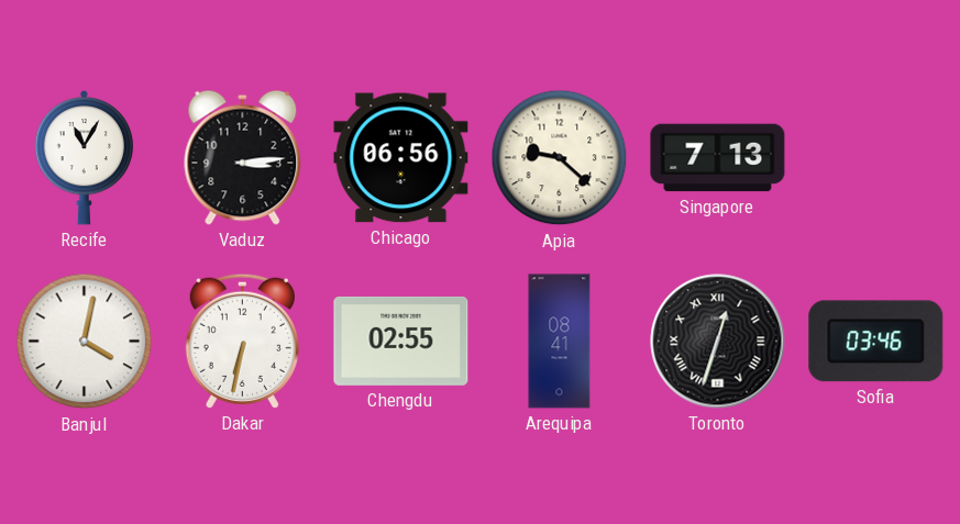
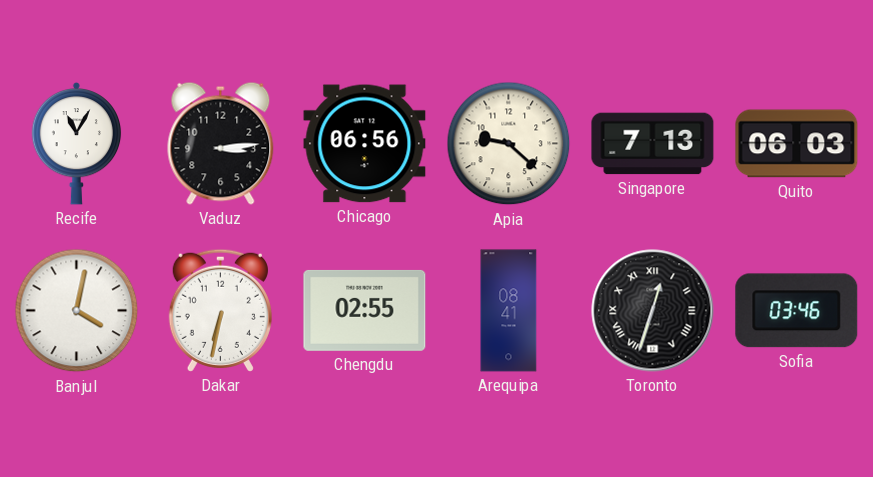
Quito: none -> 06:03
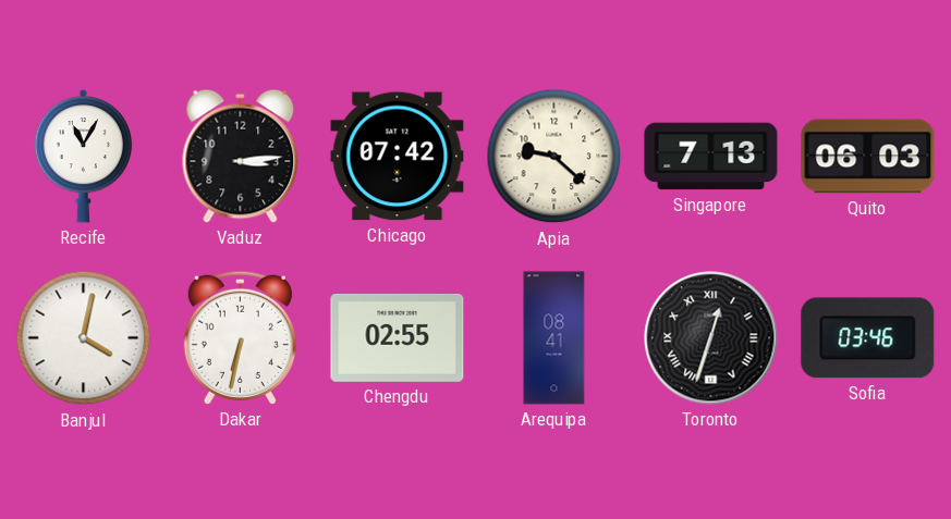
Chicago: 06:56 -> 07:42
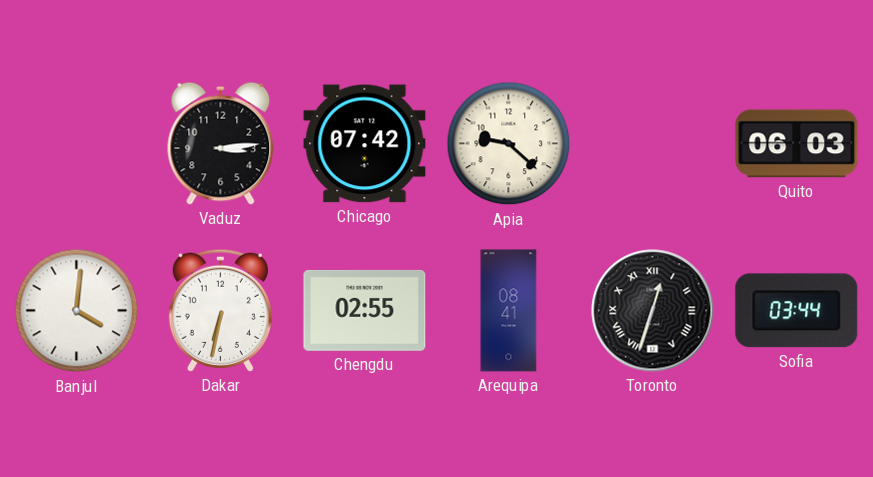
Recife: 11:05 -> none
Singapore: 7:13 -> none
Banjul: 4:02 -> 4:01
Sofia: 03:46 -> 03:44
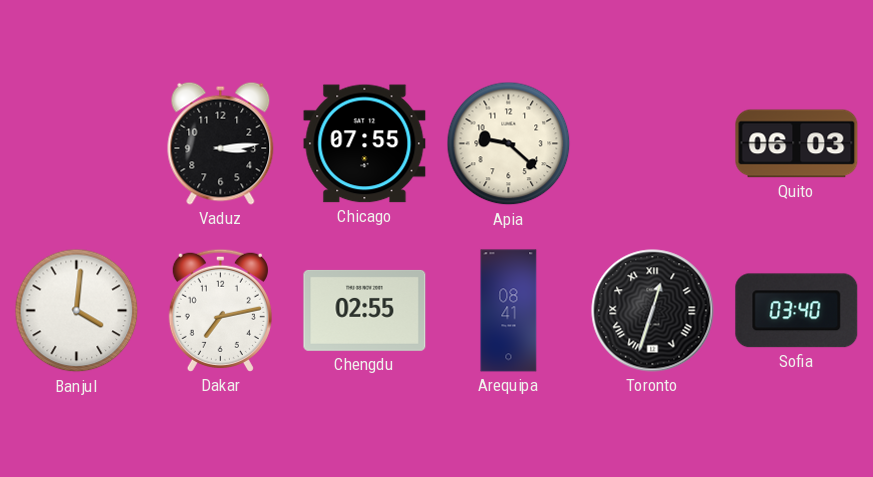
Chicago: 07:42 -> 07:55
Dakar: 6:32 -> 7:13
Sofia: 03:44 -> 03:40
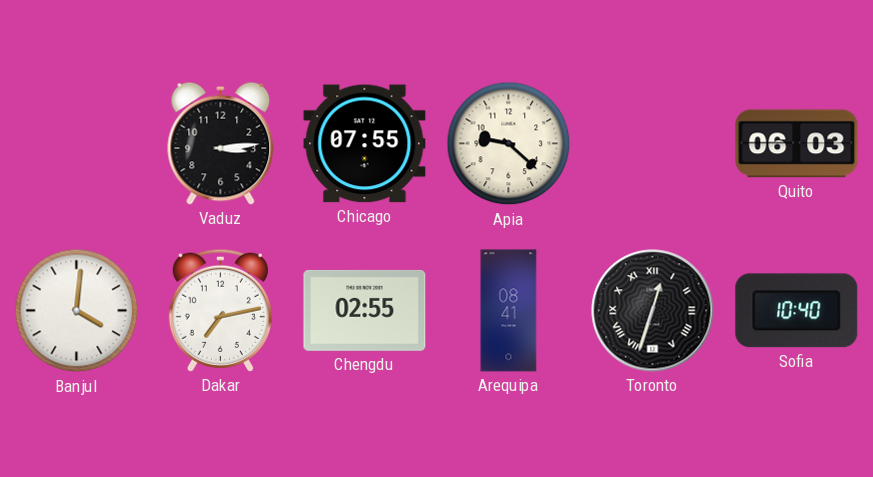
Sofia: 03:40 -> 10:40
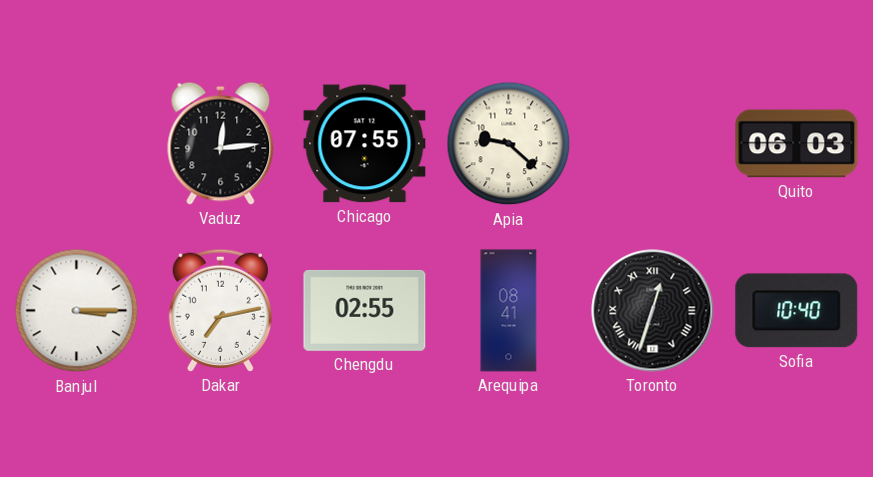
Vaduz: 3:14 -> 12:14
Banjul: 4:01 -> 3:15
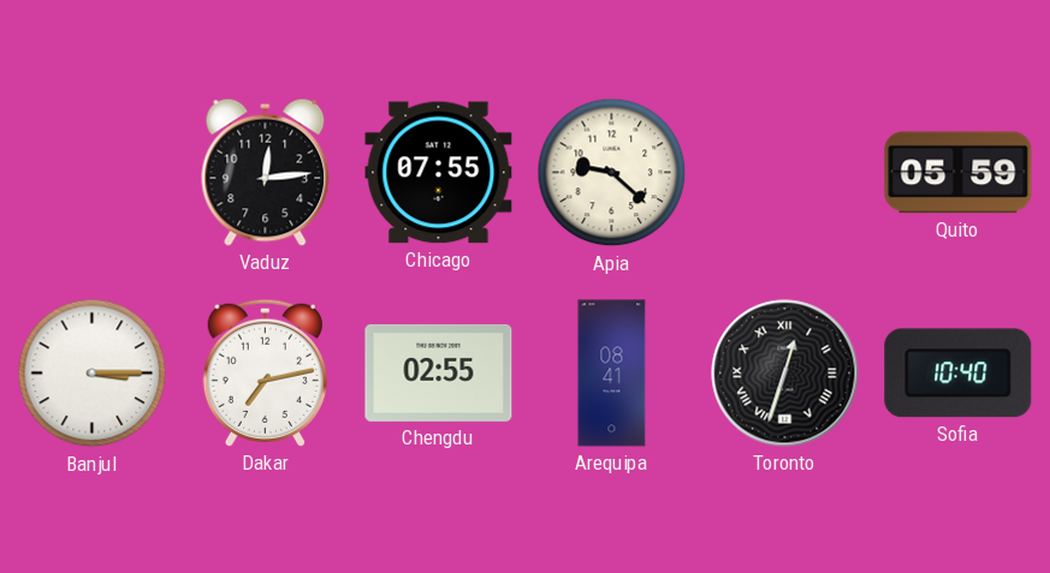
Quito: 06:03 -> 05:59
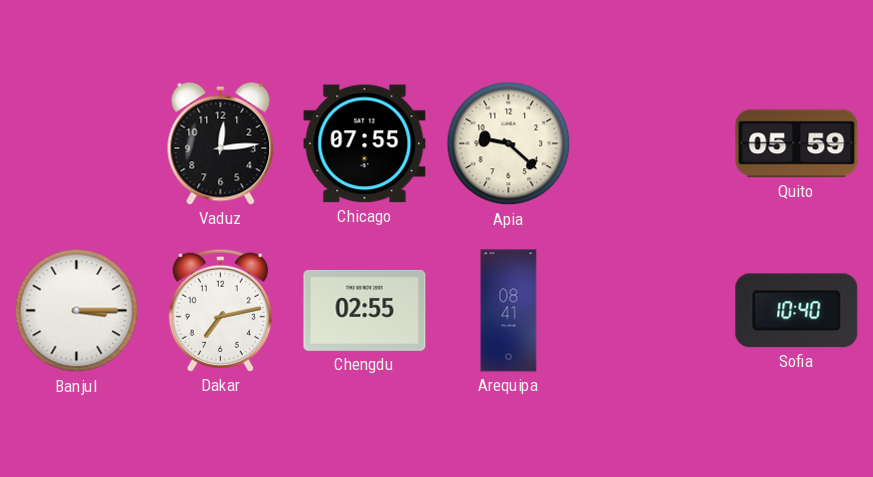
Toronto: 12:33 -> none
